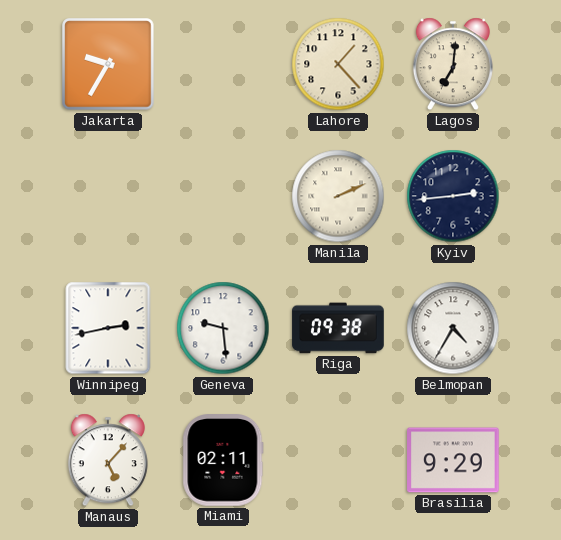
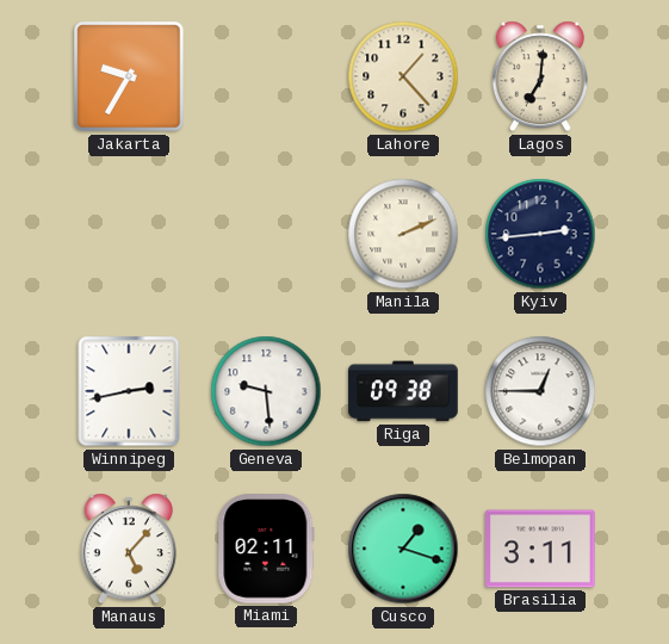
Belmopan: 4:35 -> 12:45
Cusco: none -> 1:18
Brasilia: 9:29 -> 3:11
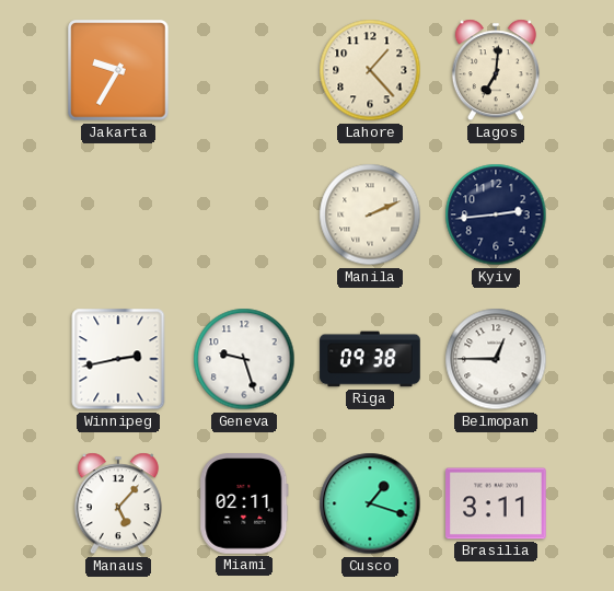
Geneva: 9:29 -> 9:27
